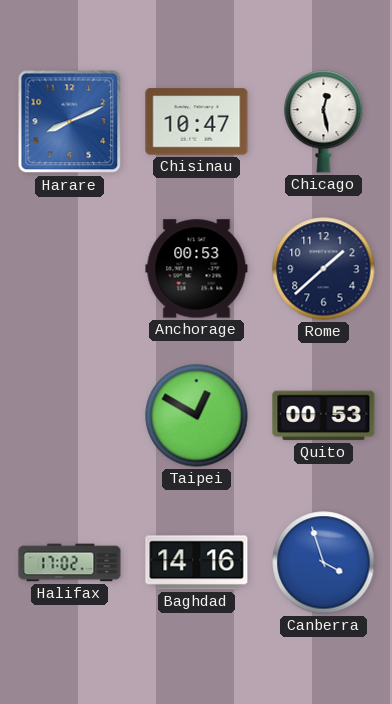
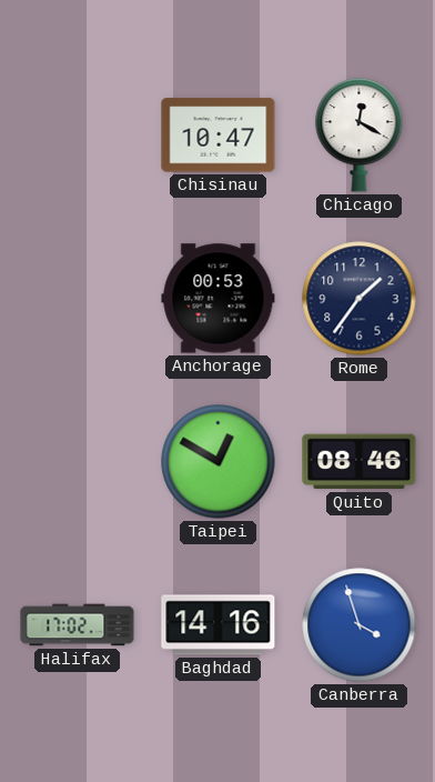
Harare: 8:11 -> none
Chicago: 12:28 -> 12:20
Rome: 1:38 -> 1:36
Quito: 00:53 -> 08:46
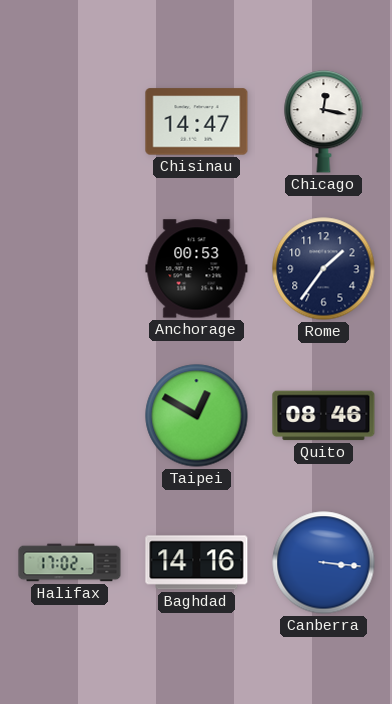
Chisinau: 10:47 -> 14:47
Chicago: 12:20 -> 12:17
Canberra: 3:57 -> 3:16
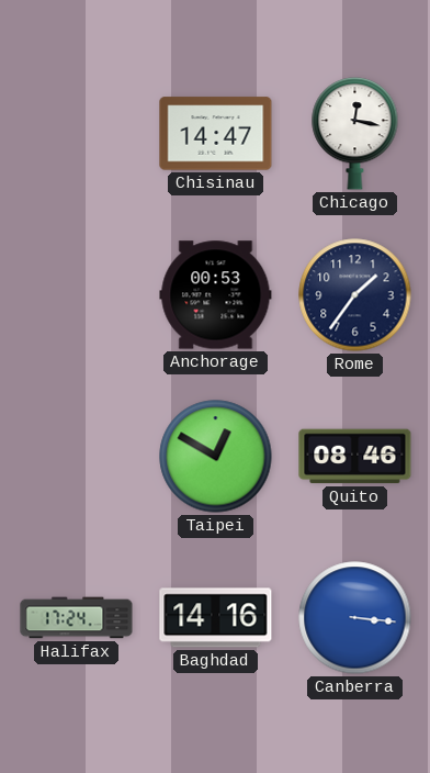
Halifax: 17:02 -> 17:24
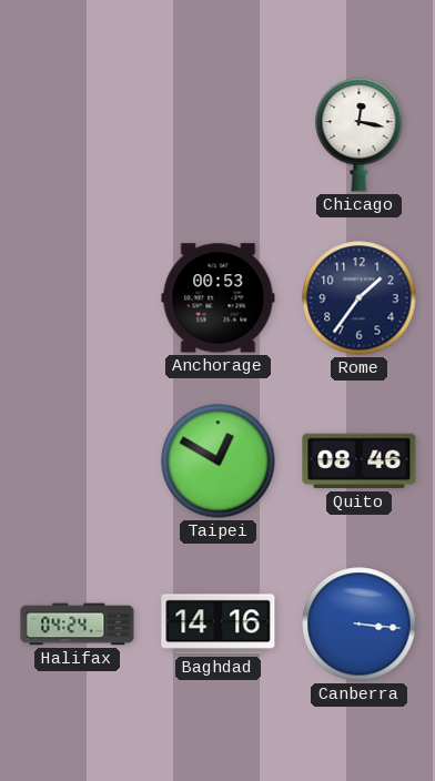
Chisinau: 14:47 -> none
Halifax: 17:24 -> 04:24
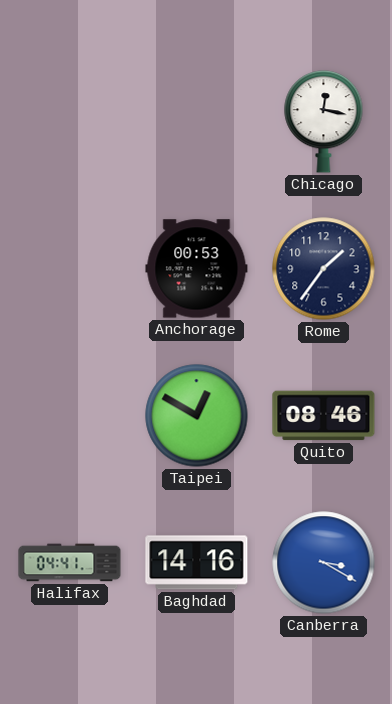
Halifax: 04:24 -> 04:41
Canberra: 3:16 -> 3:20
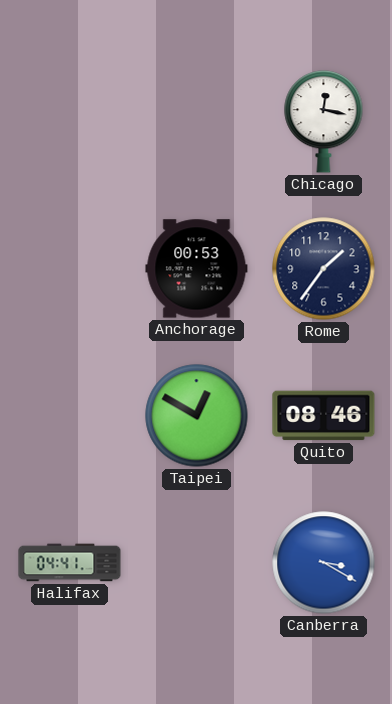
Baghdad: 14:16 -> none
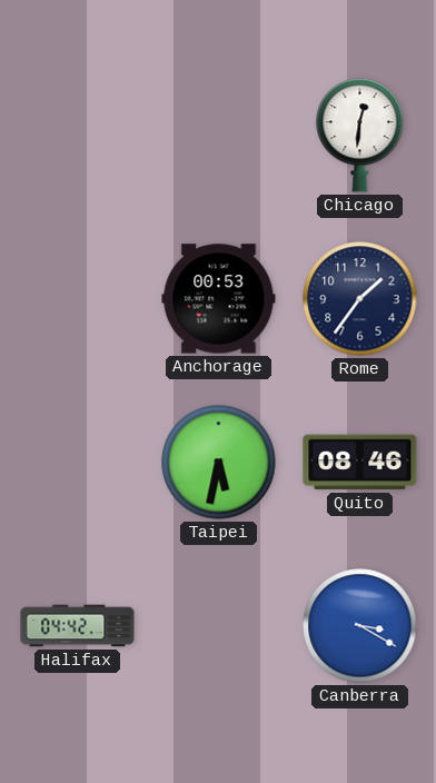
Chicago: 12:17 -> 12:31
Taipei: 12:50 -> 5:32
Halifax: 04:41 -> 04:42
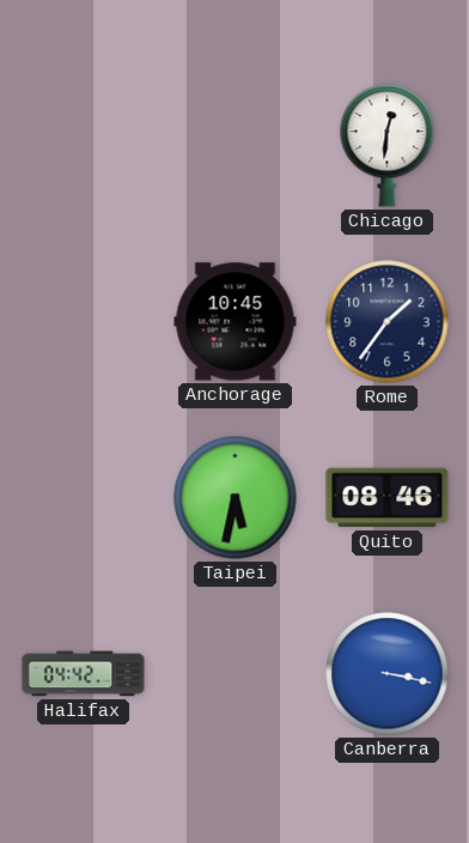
Anchorage: 00:53 -> 10:45
Canberra: 3:20 -> 3:17
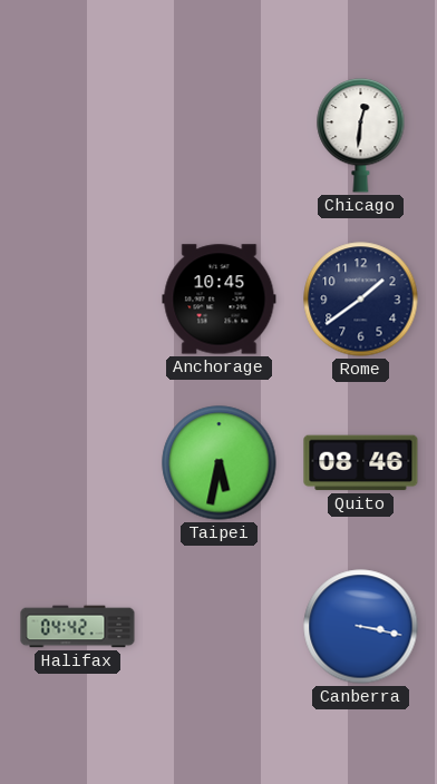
Rome: 1:36 -> 1:39
